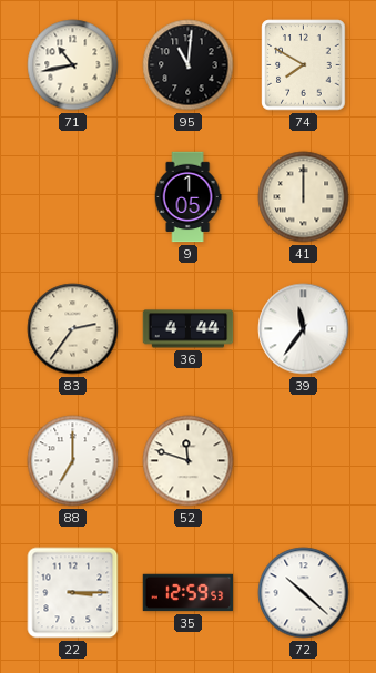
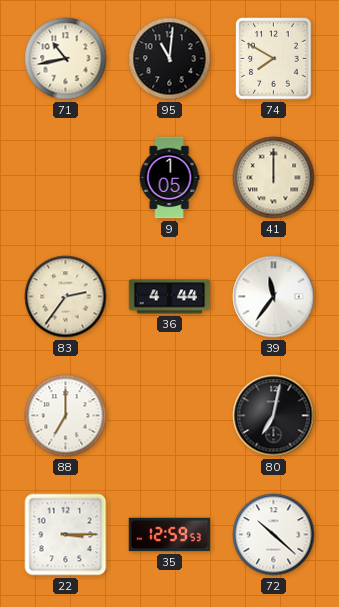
52: 11:48 -> none
80: none -> 7:02
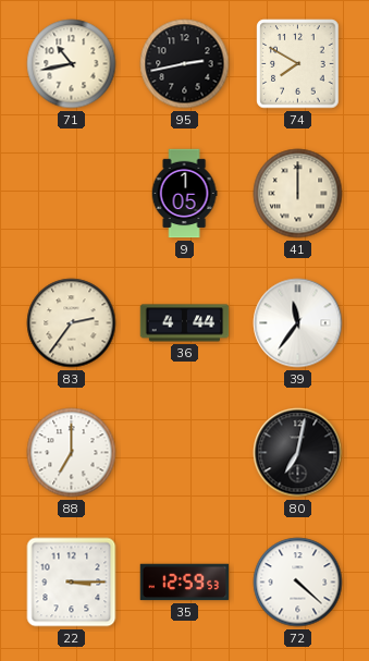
95: 11:01 -> 2:43
72: 10:22 -> 4:22
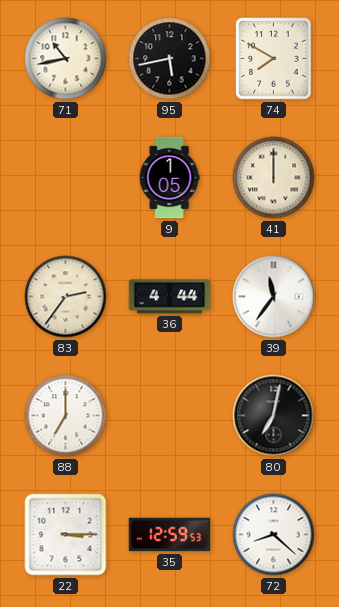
95: 2:43 -> 5:43
72: 4:22 -> 8:22
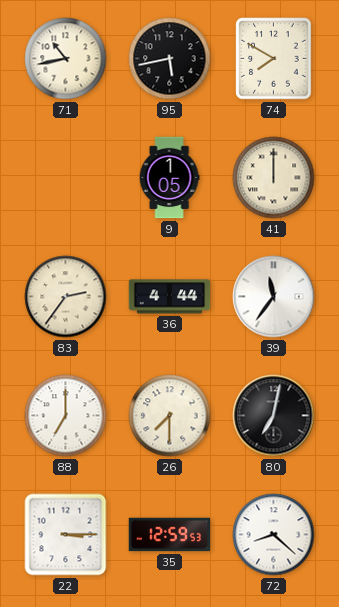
26: none -> 7:30
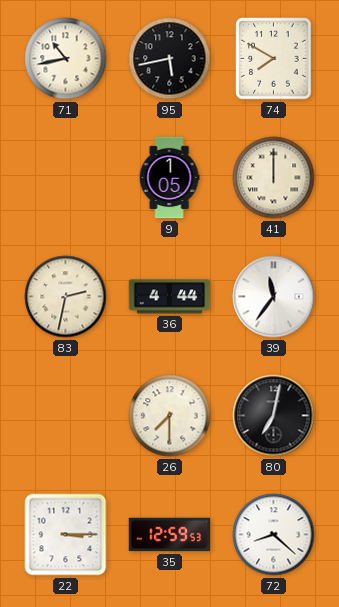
83: 2:36 -> 2:32
88: 7:00 -> none
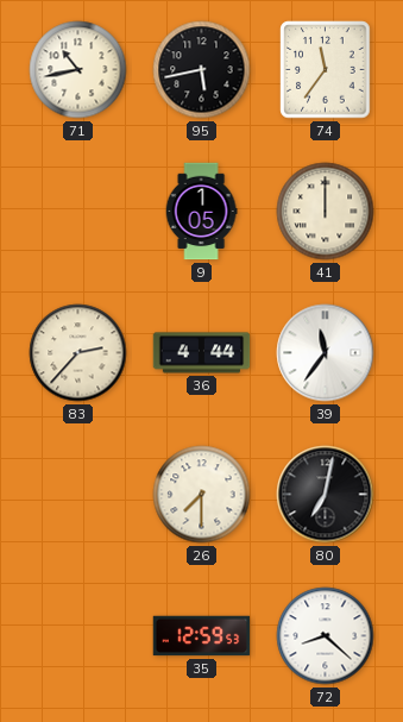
74: 7:50 -> 11:36
83: 2:32 -> 2:37
22: 3:15 -> none
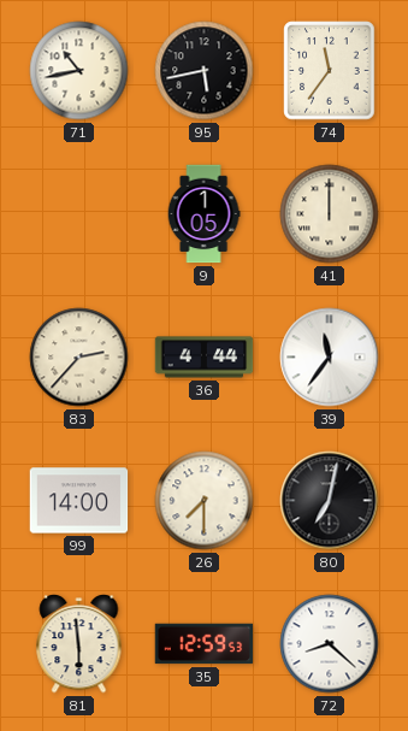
99: none -> 14:00
81: none -> 5:59
